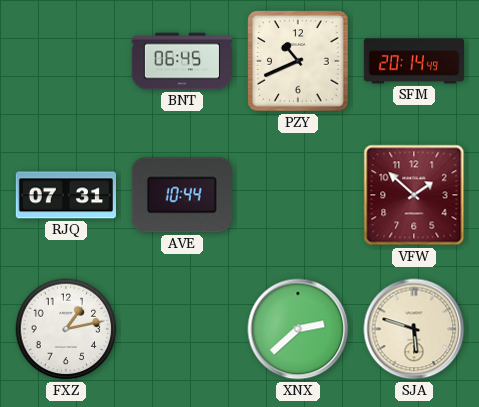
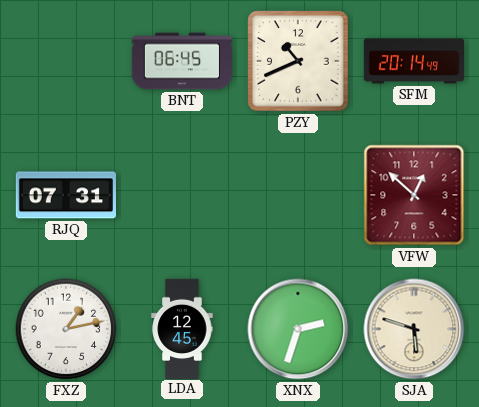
AVE: 10:44 -> none
VFW: 1:52 -> 12:52
LDA: none -> 12:45
XNX: 2:38 -> 2:33
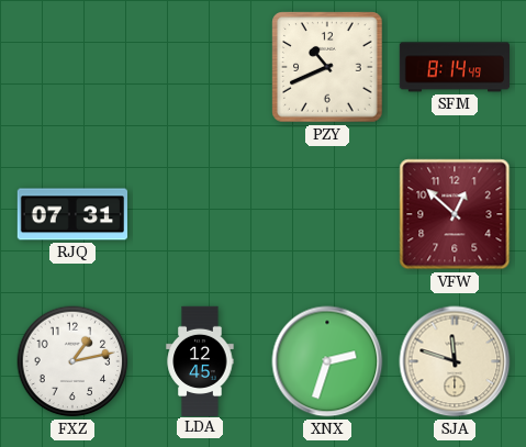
BNT: 06:45 -> none
SFM: 20:14 -> 8:14
SJA: 5:48 -> 11:48
